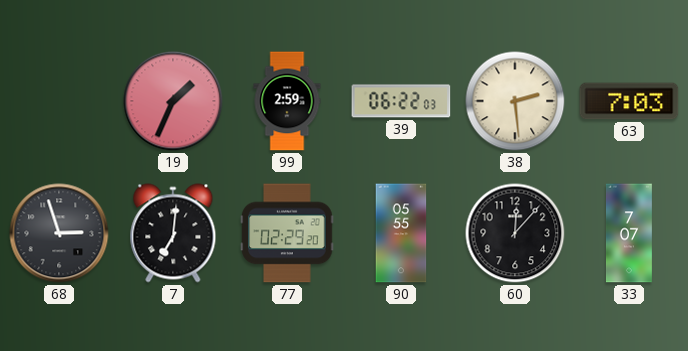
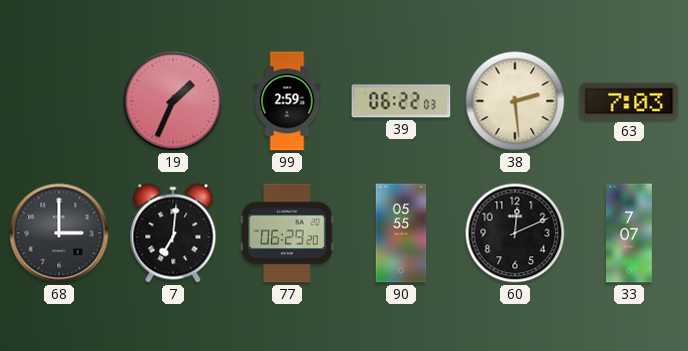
68: 2:57 -> 3:00
77: 02:29 -> 06:29
60: 12:07 -> 12:11
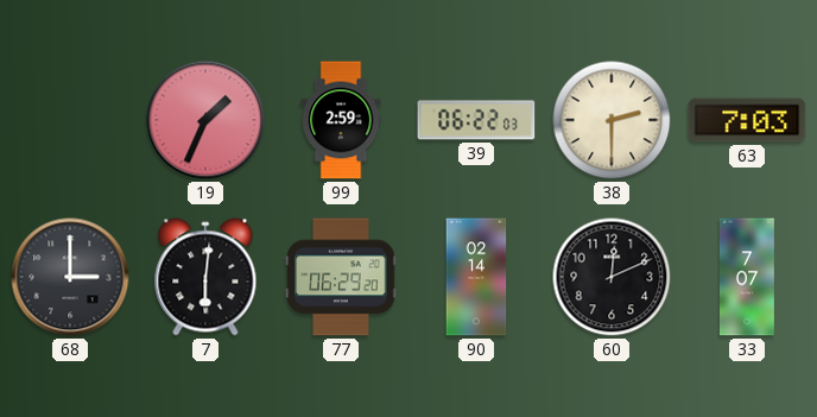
38: 2:29 -> 2:30
7: 7:01 -> 6:01
90: 05:55 -> 02:14
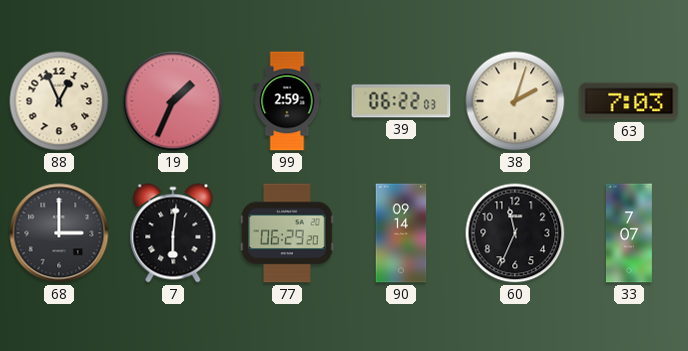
88: none -> 12:56
38: 2:30 -> 2:03
90: 02:14 -> 09:14
60: 12:11 -> 11:34
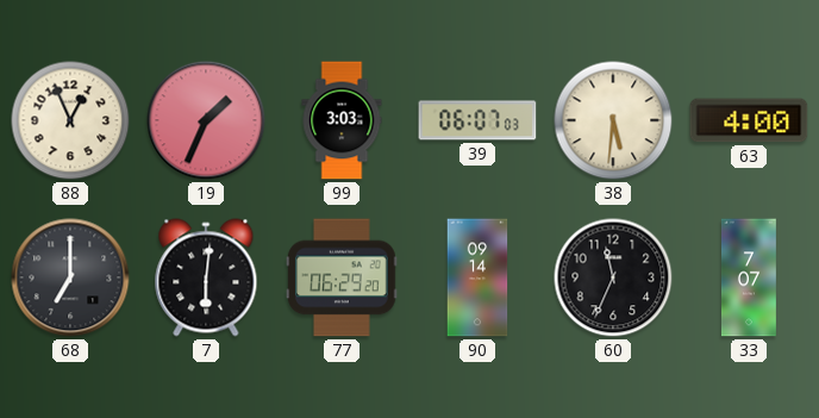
99: 2:59 -> 3:03
39: 06:22 -> 06:07
38: 2:03 -> 5:31
63: 7:03 -> 4:00
68: 3:00 -> 7:00
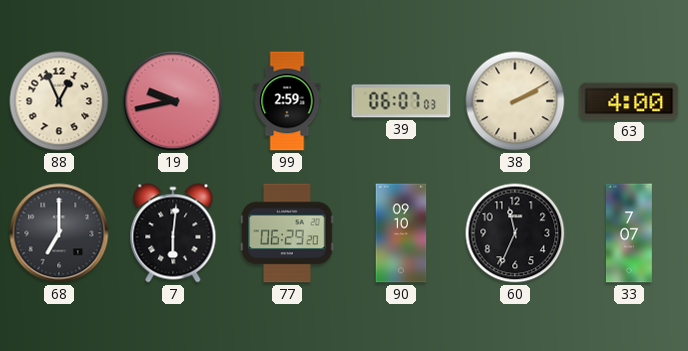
19: 1:34 -> 9:43
99: 3:03 -> 2:59
38: 5:31 -> 2:10
90: 09:14 -> 09:10
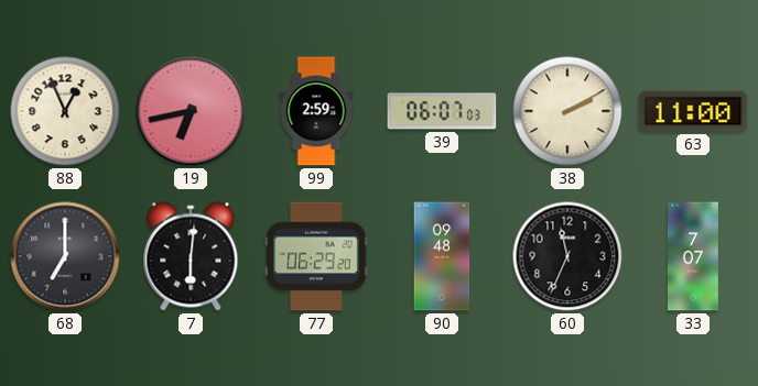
19: 9:43 -> 6:43
63: 4:00 -> 11:00
90: 09:10 -> 09:48
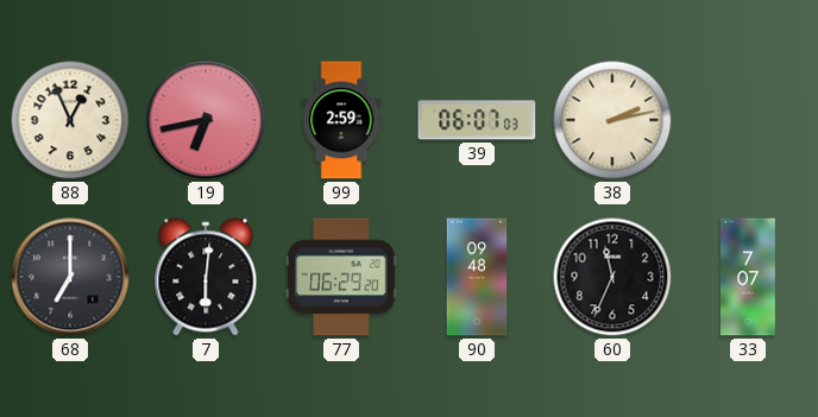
38: 2:10 -> 2:13
63: 11:00 -> none
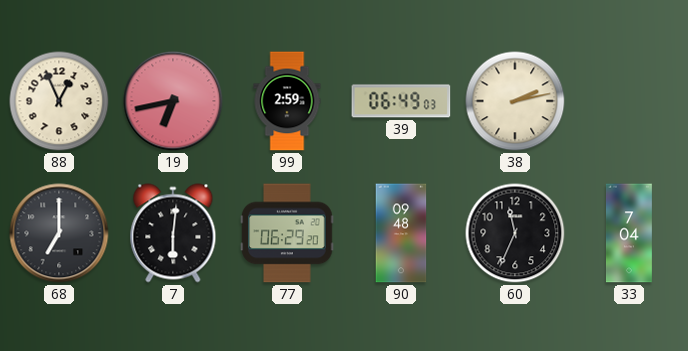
39: 06:07 -> 06:49
33: 7:07 -> 7:04
